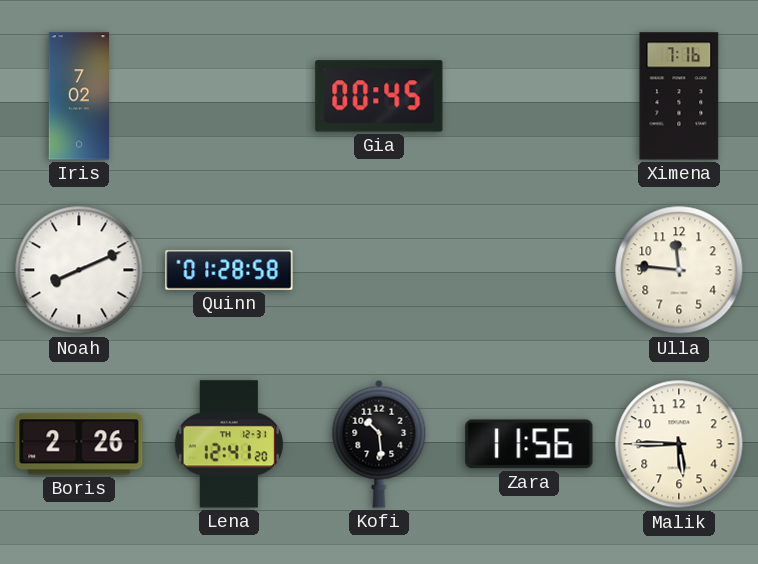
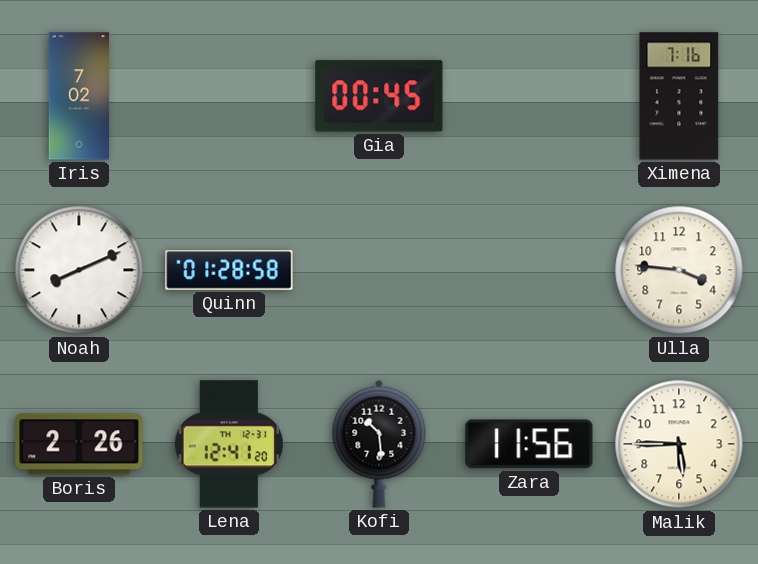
Ulla: 11:46 -> 3:46
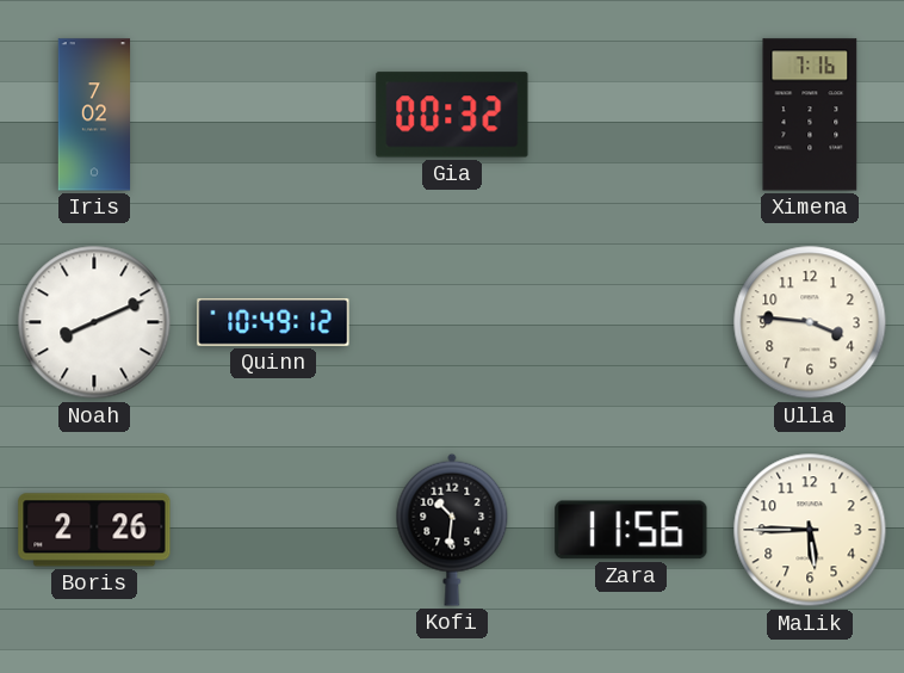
Gia: 00:45 -> 00:32
Quinn: 01:28 -> 10:49
Lena: 12:41 -> none
Kofi: 10:29 -> 10:31
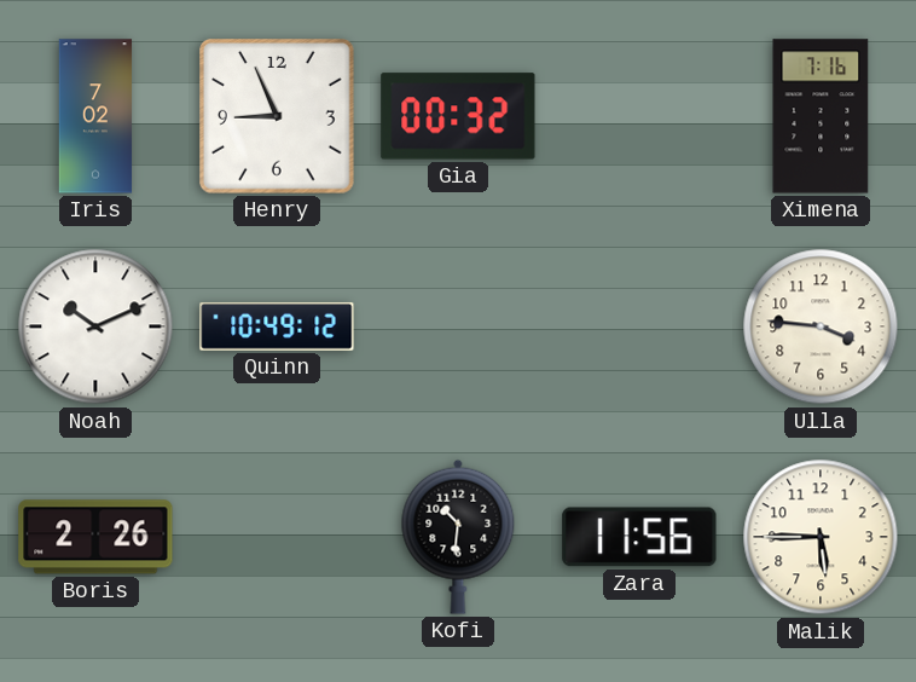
Henry: none -> 8:56
Noah: 8:11 -> 10:11
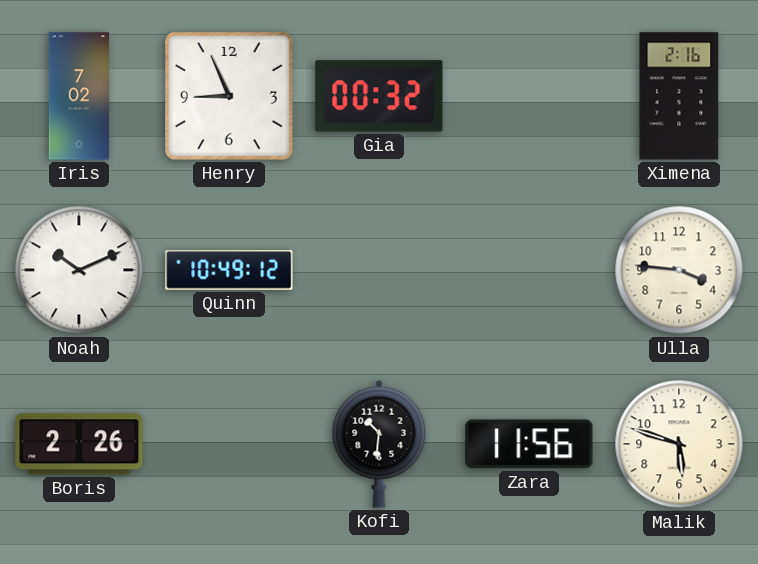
Ximena: 7:16 -> 2:16
Malik: 5:45 -> 5:48
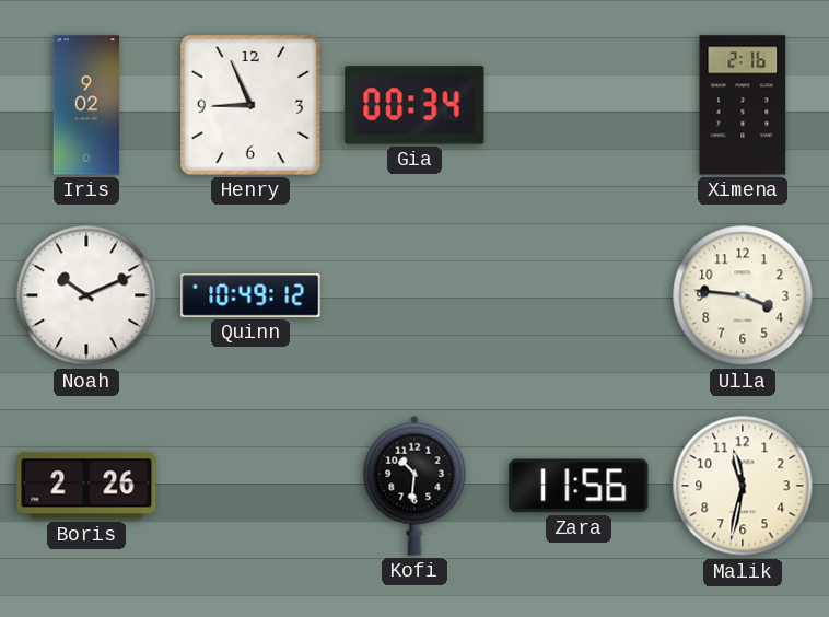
Iris: 7:02 -> 9:02
Gia: 00:32 -> 00:34
Malik: 5:48 -> 11:32
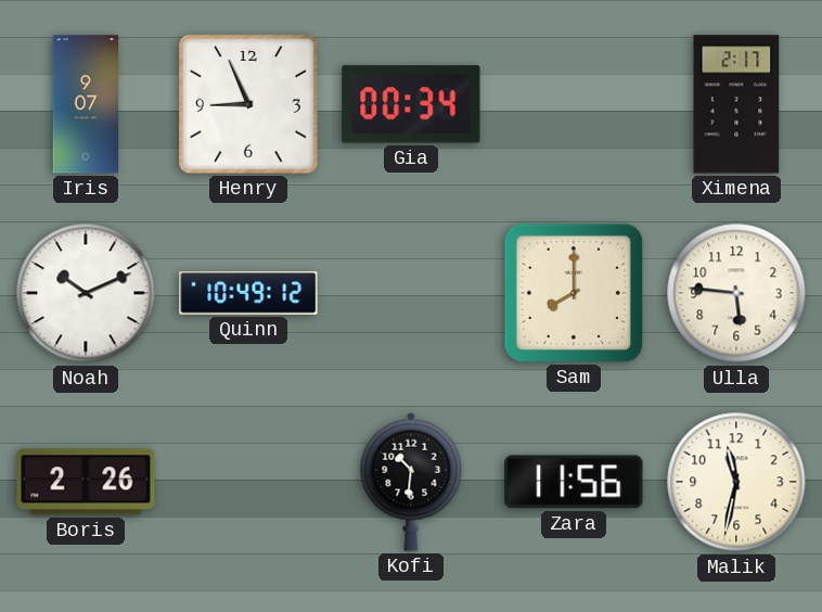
Iris: 9:02 -> 9:07
Ximena: 2:16 -> 2:17
Sam: none -> 8:00
Ulla: 3:46 -> 5:46
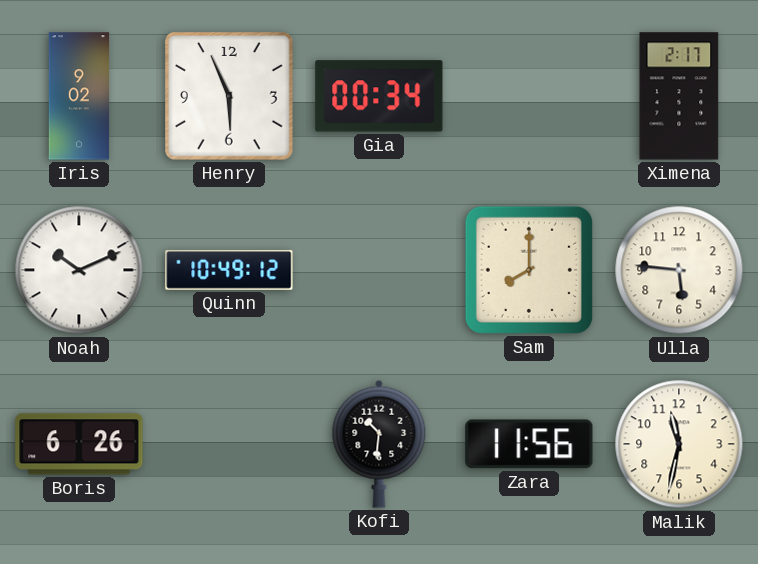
Iris: 9:07 -> 9:02
Henry: 8:56 -> 5:56
Boris: 2:26 -> 6:26
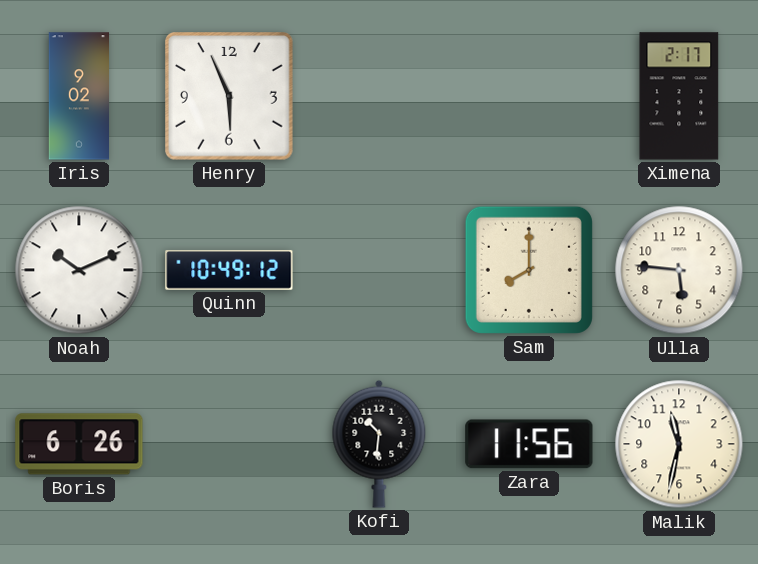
Gia: 00:34 -> none
